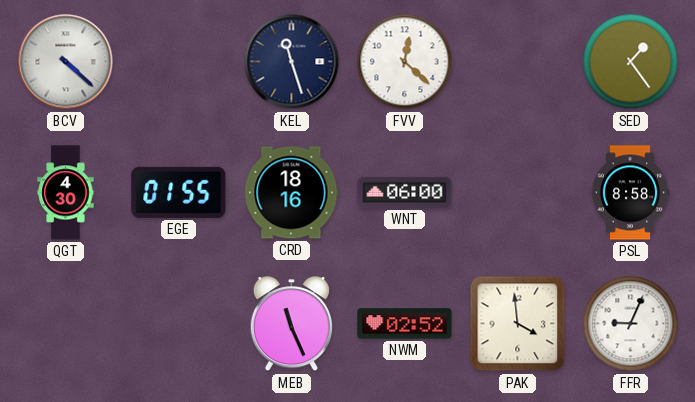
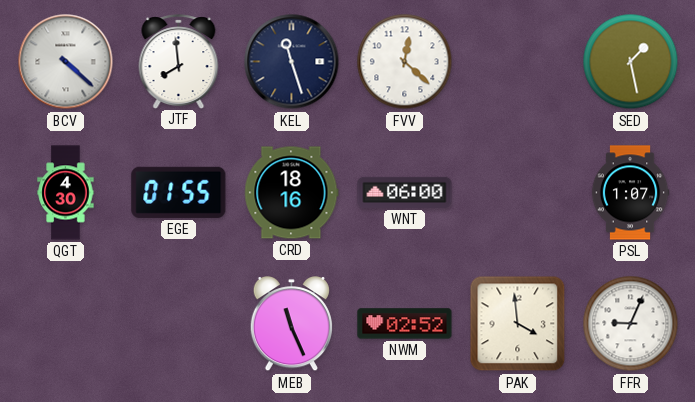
JTF: none -> 7:59
SED: 1:24 -> 1:28
PSL: 8:58 -> 1:07
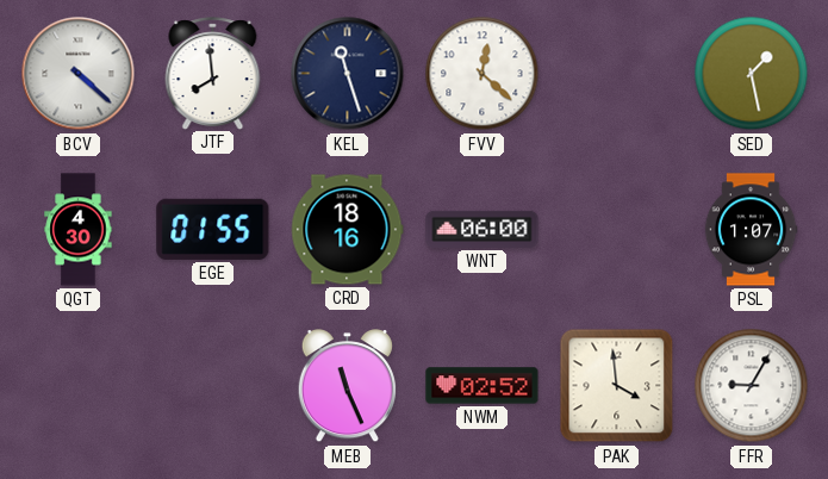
FFR: 9:04 -> 9:05
